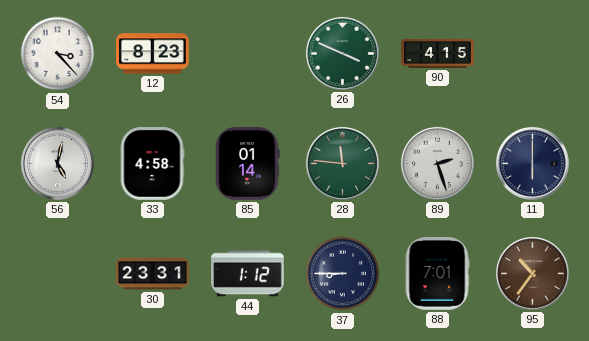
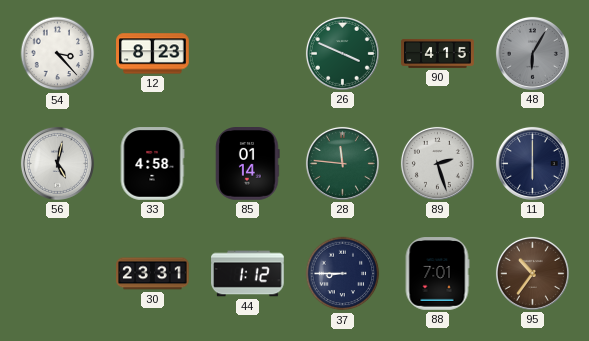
48: none -> 6:05
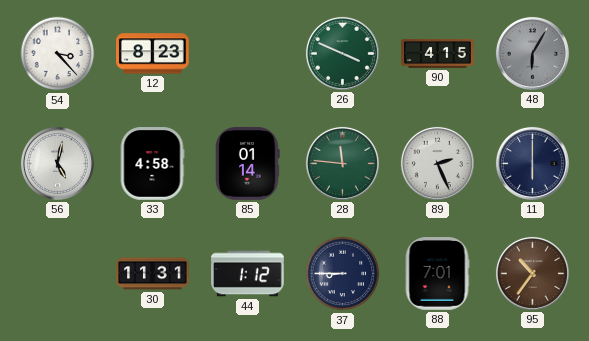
89: 2:27 -> 2:26
30: 23:31 -> 11:31
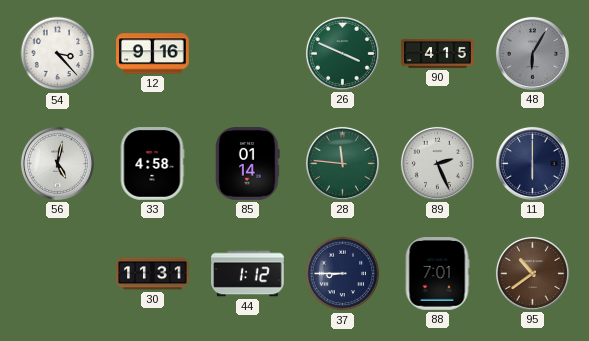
12: 8:23 -> 9:16
95: 10:36 -> 10:39
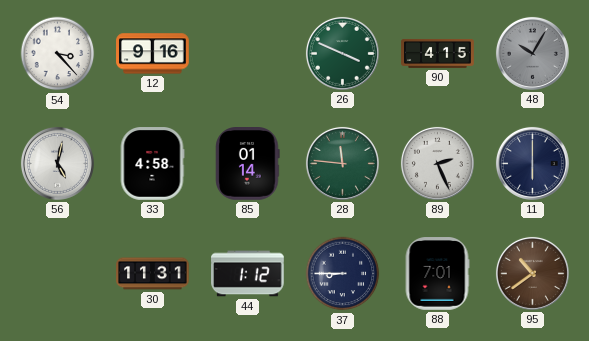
48: 6:05 -> 10:05
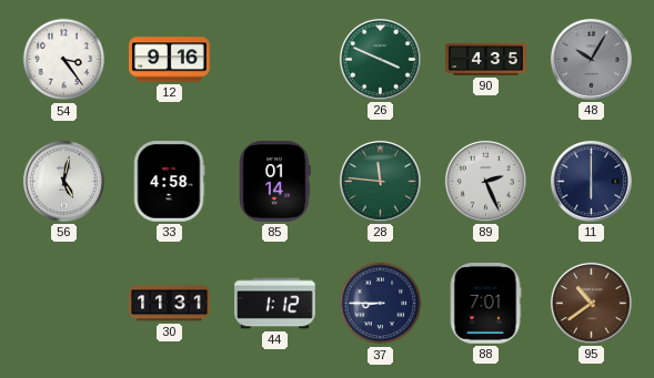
54: 3:23 -> 3:24
90: 4:15 -> 4:35
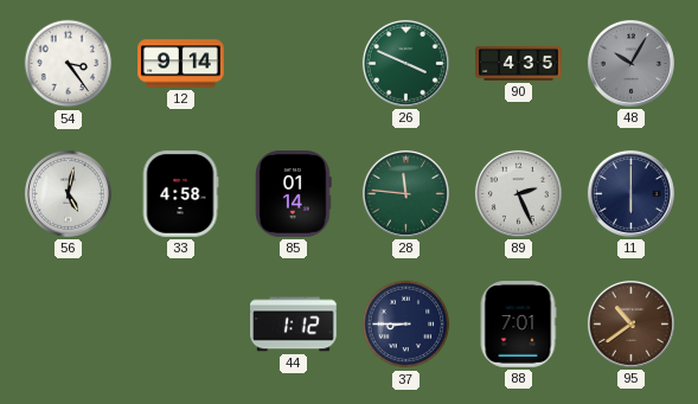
12: 9:16 -> 9:14
30: 11:31 -> none
